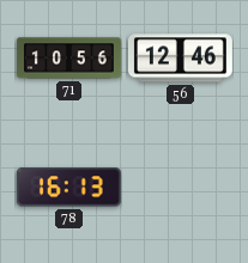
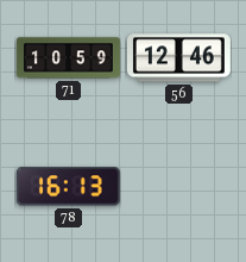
71: 10:56 -> 10:59
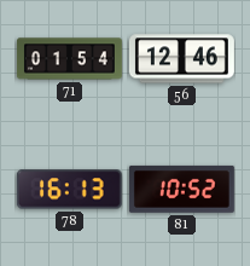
71: 10:59 -> 01:54
81: none -> 10:52
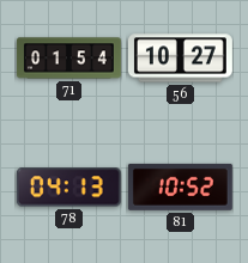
56: 12:46 -> 10:27
78: 16:13 -> 04:13
